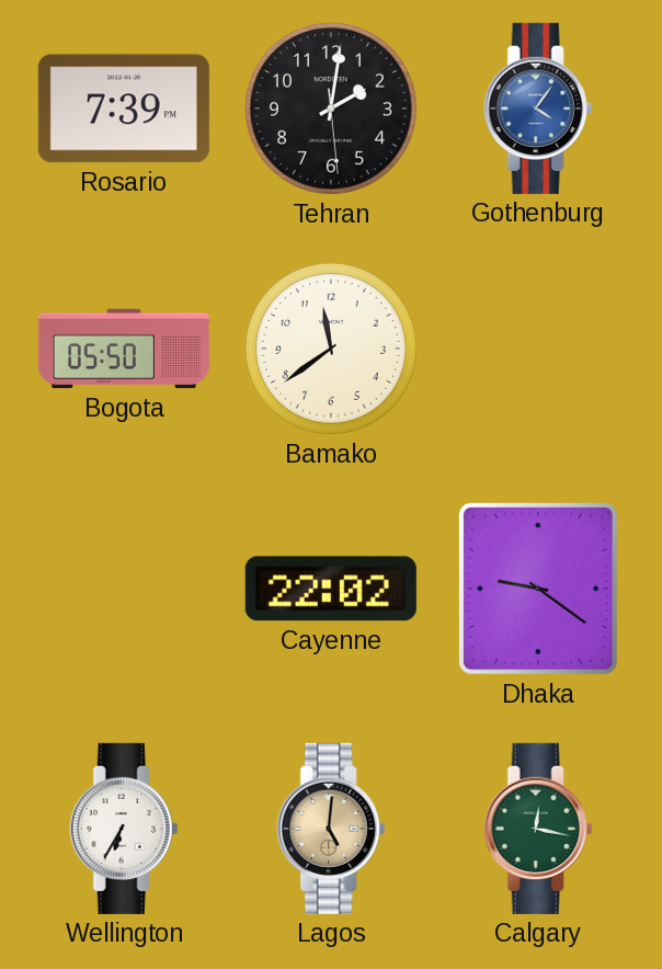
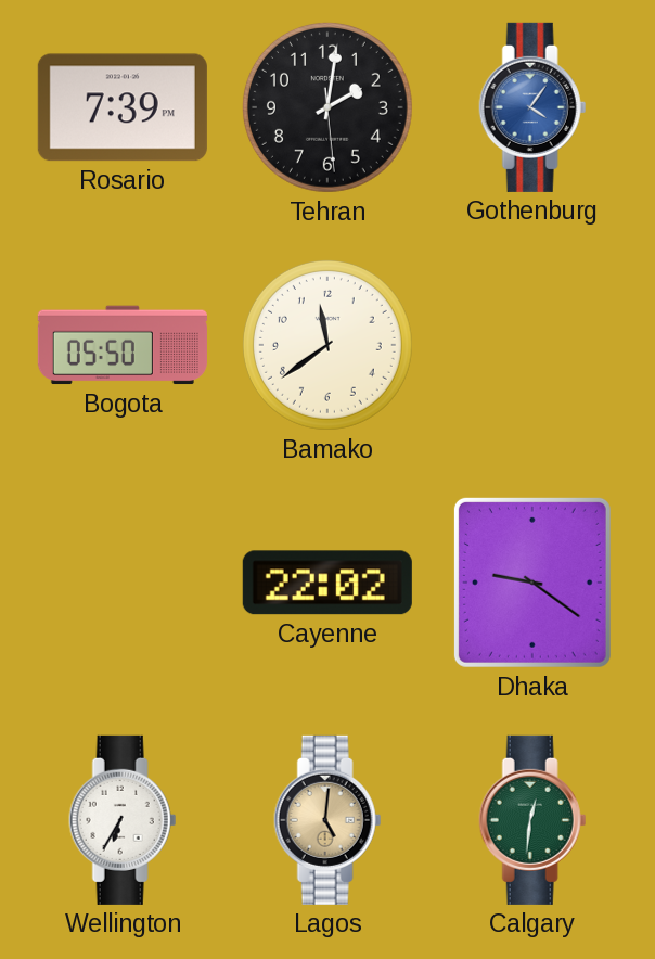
Calgary: 12:17 -> 12:31
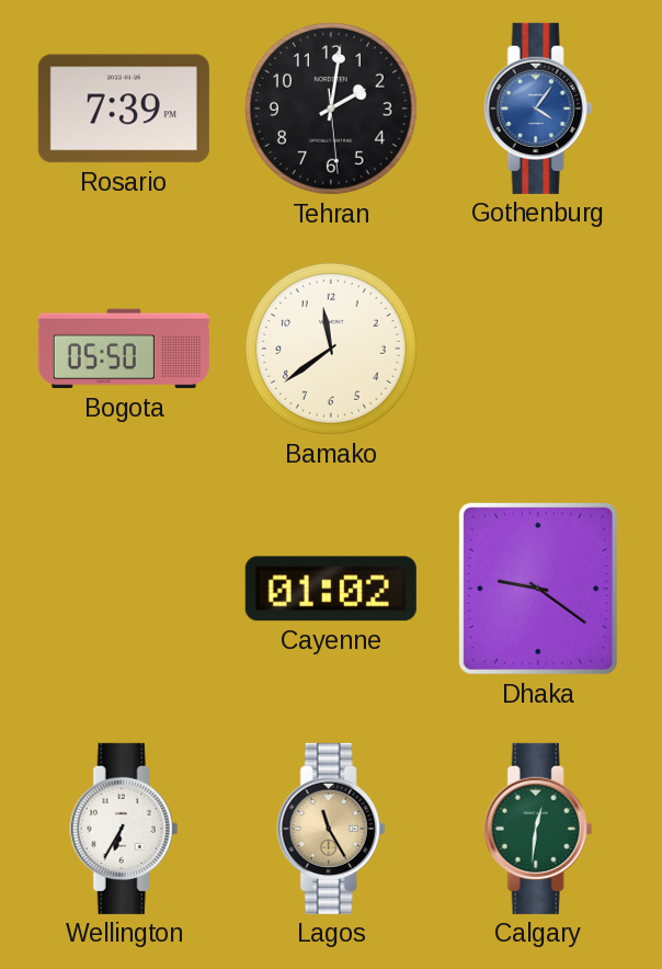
Cayenne: 22:02 -> 01:02
Lagos: 5:01 -> 11:25
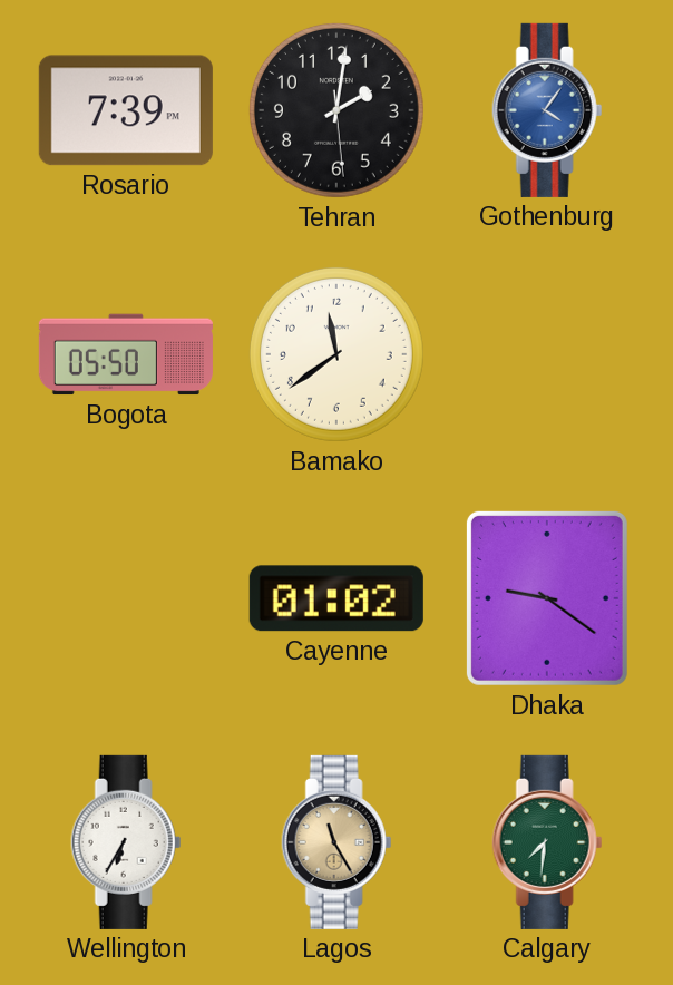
Calgary: 12:31 -> 7:31
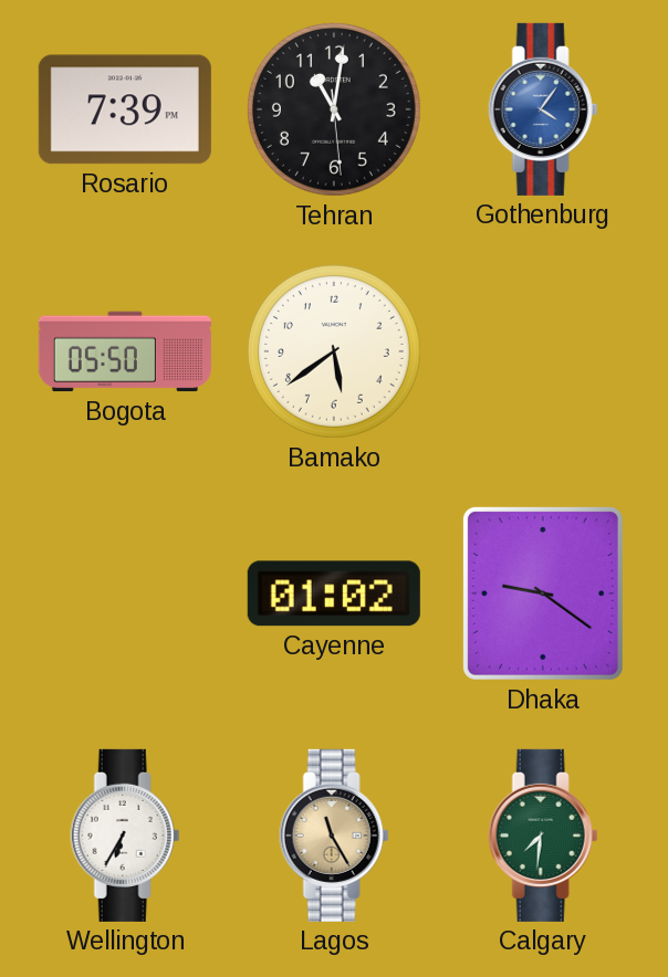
Tehran: 2:01 -> 11:01
Bamako: 11:39 -> 5:39
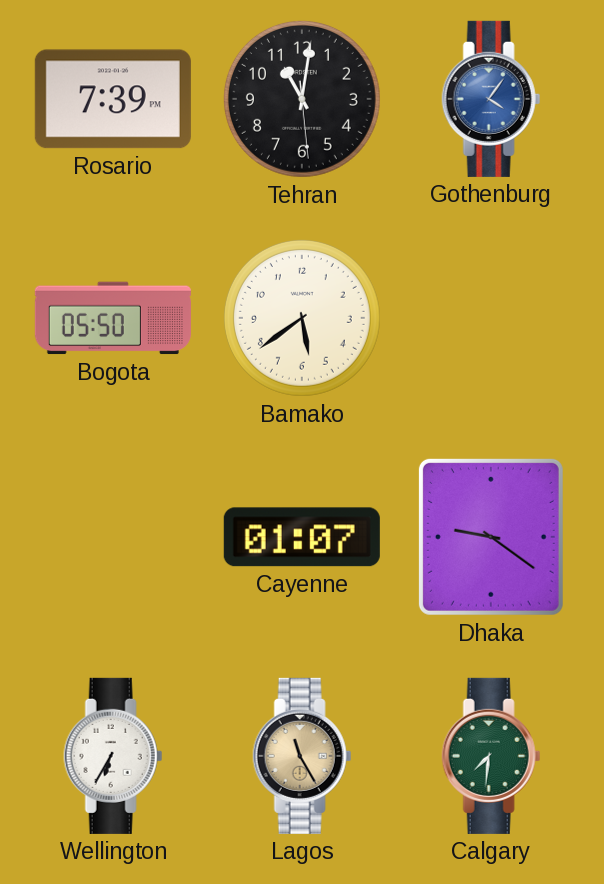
Cayenne: 01:02 -> 01:07
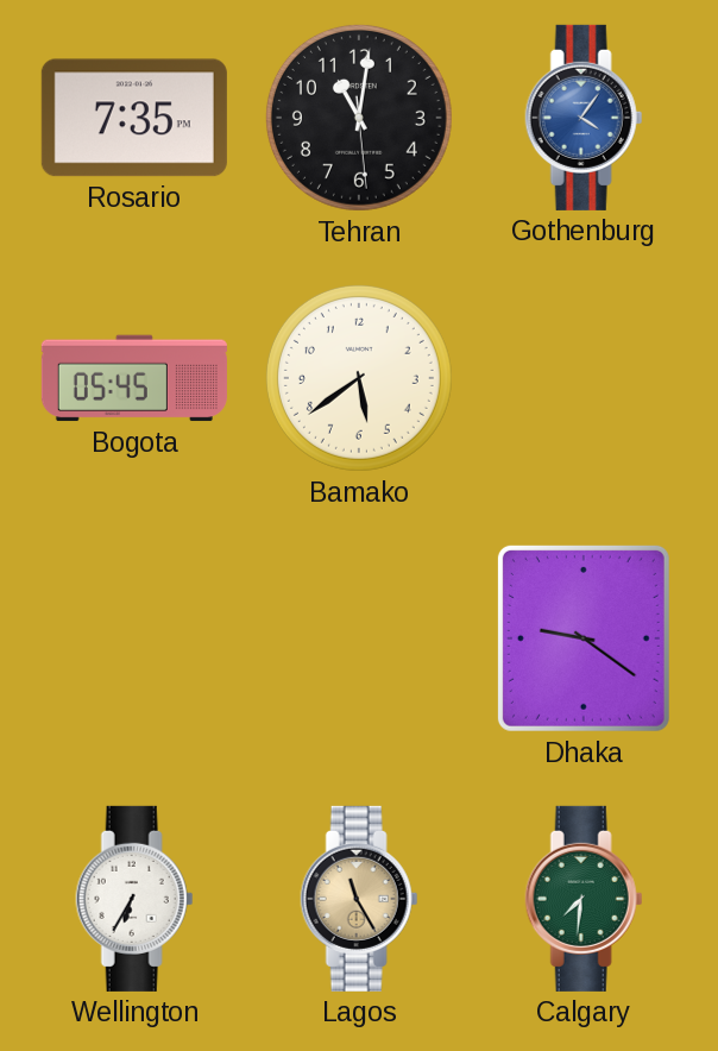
Rosario: 7:39 -> 7:35
Bogota: 05:50 -> 05:45
Cayenne: 01:07 -> none
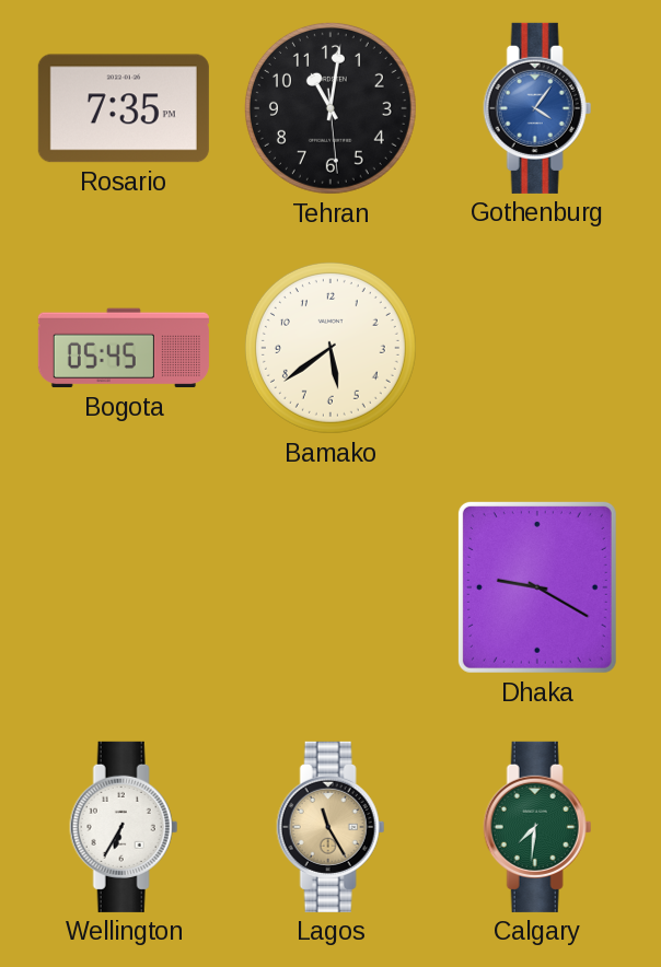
Dhaka: 9:21 -> 9:20
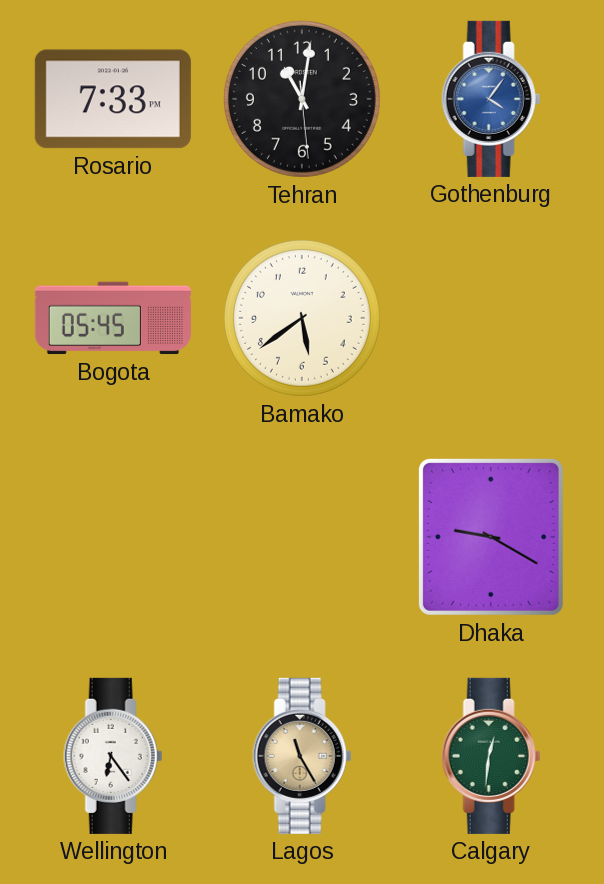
Rosario: 7:35 -> 7:33
Wellington: 6:35 -> 6:24
Calgary: 7:31 -> 12:31
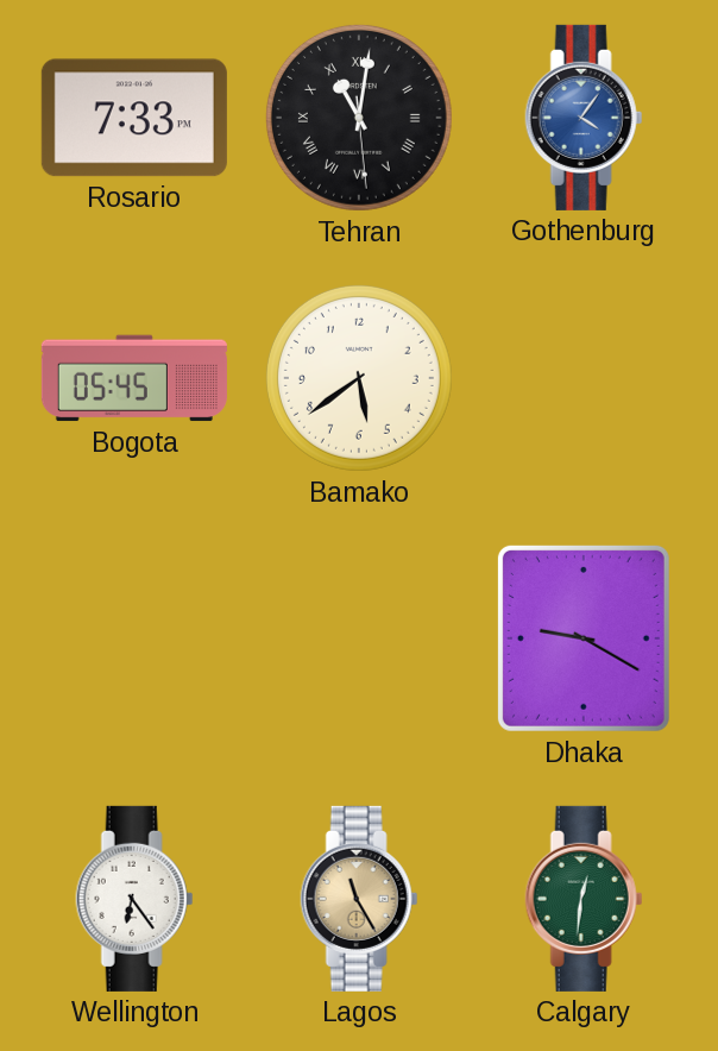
Tehran numerals: Arabic -> Roman
